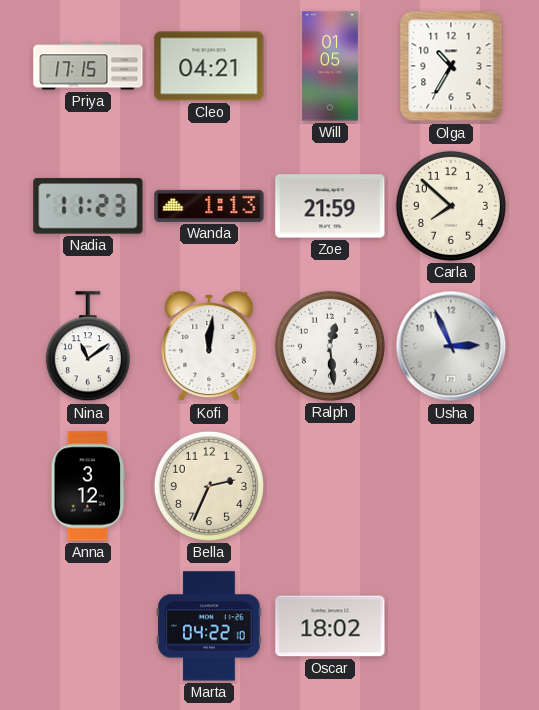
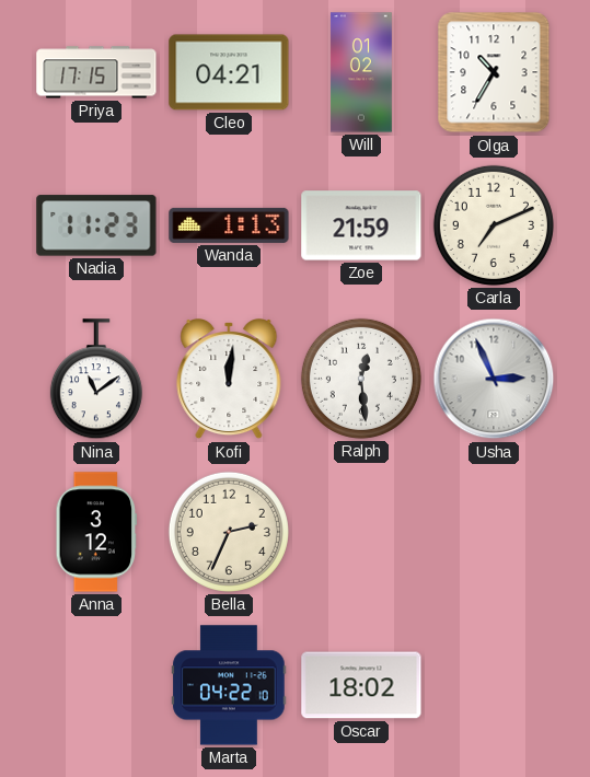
Will: 01:05 -> 01:02
Carla: 7:52 -> 7:11
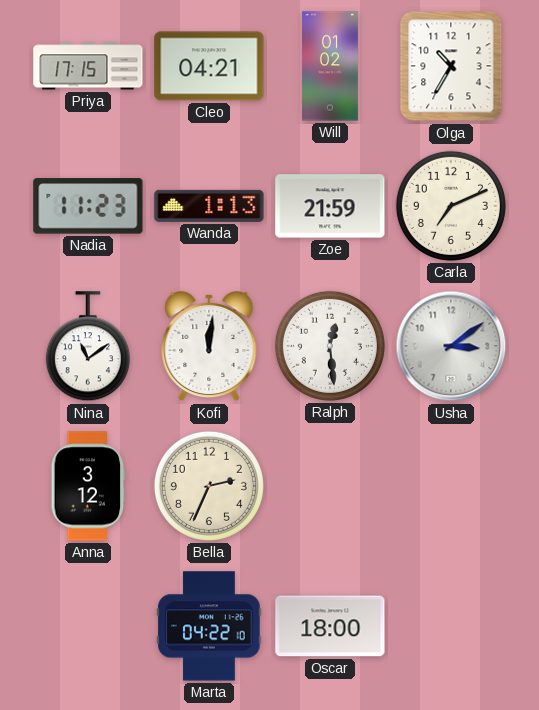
Usha: 2:56 -> 3:09
Oscar: 18:02 -> 18:00
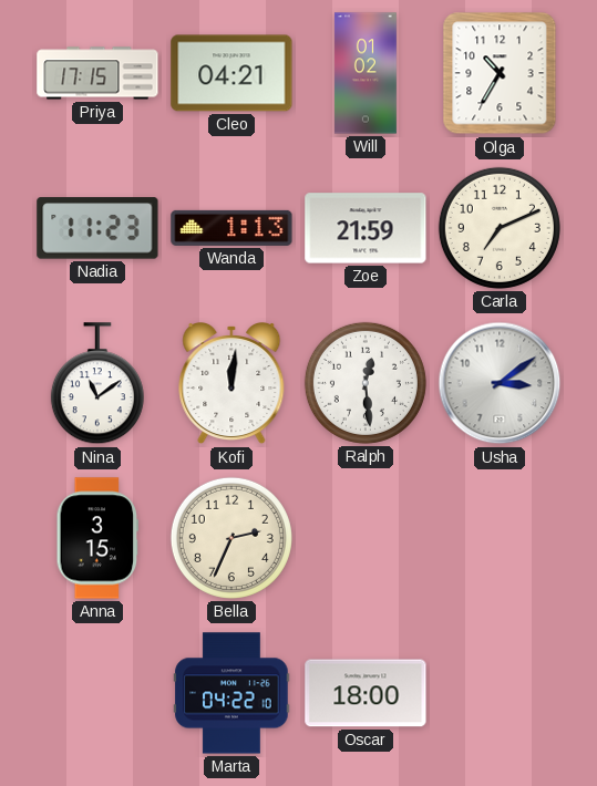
Anna: 3:12 -> 3:15
